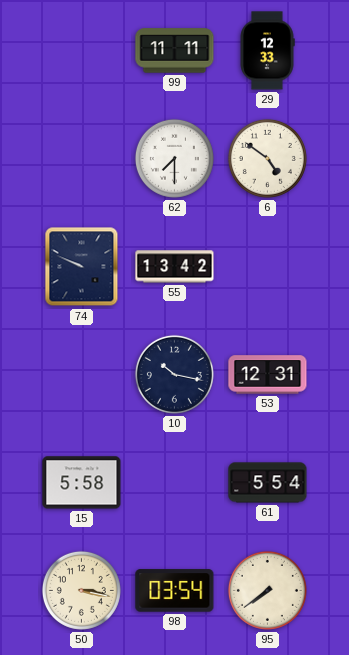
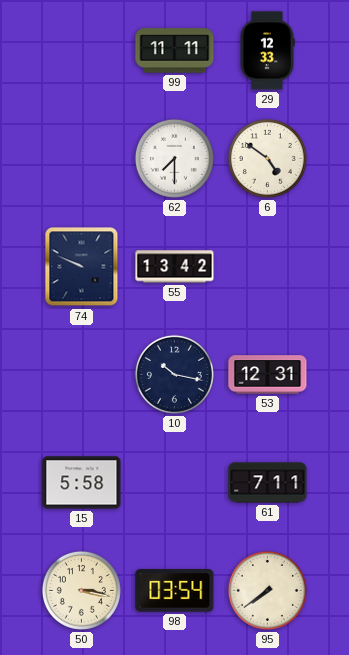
61: 5:54 -> 7:11
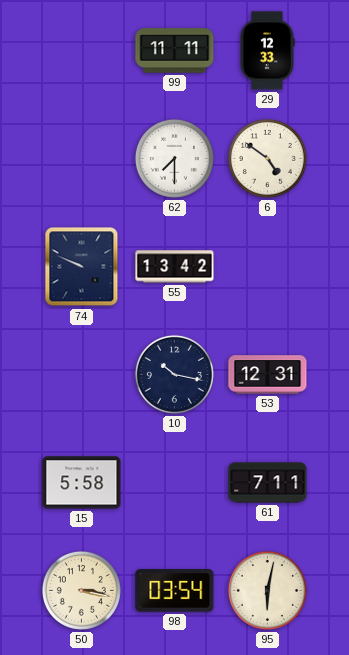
95: 7:39 -> 6:02
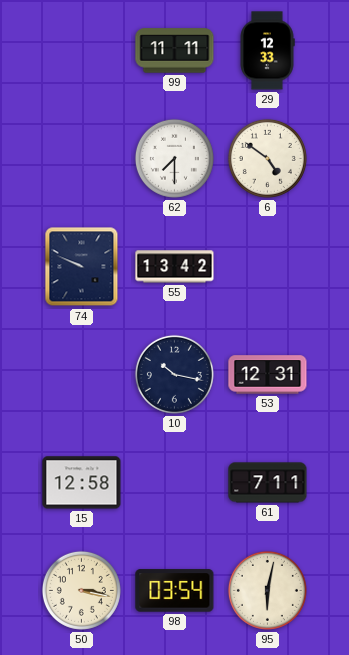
15: 5:58 -> 12:58
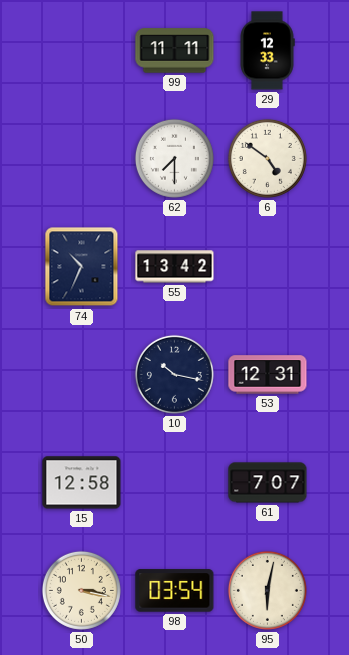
74: 9:49 -> 10:34
61: 7:11 -> 7:07
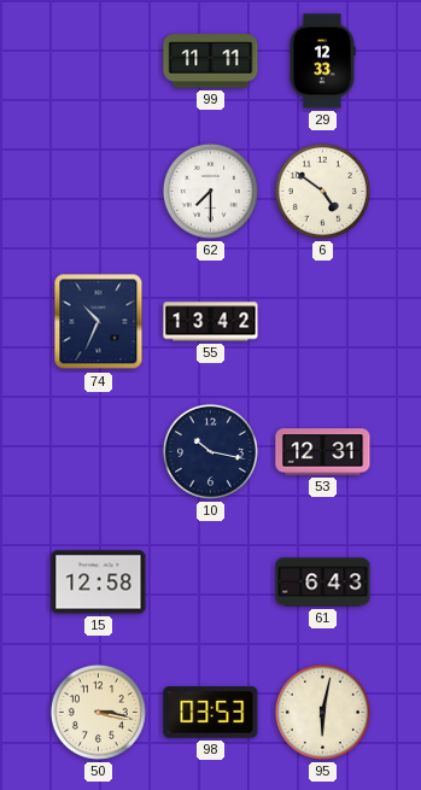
61: 7:07 -> 6:43
98: 03:54 -> 03:53
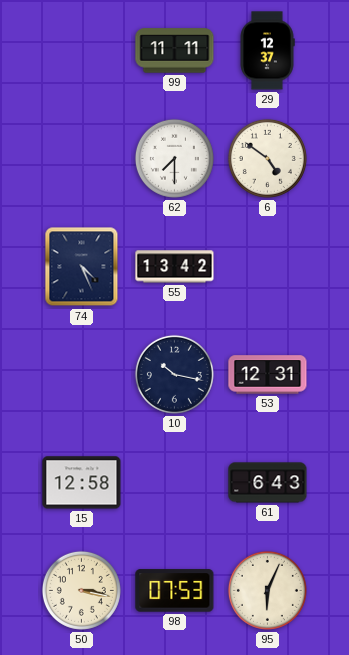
29: 12:33 -> 12:37
74: 10:34 -> 4:26
98: 03:53 -> 07:53
95: 6:02 -> 6:04
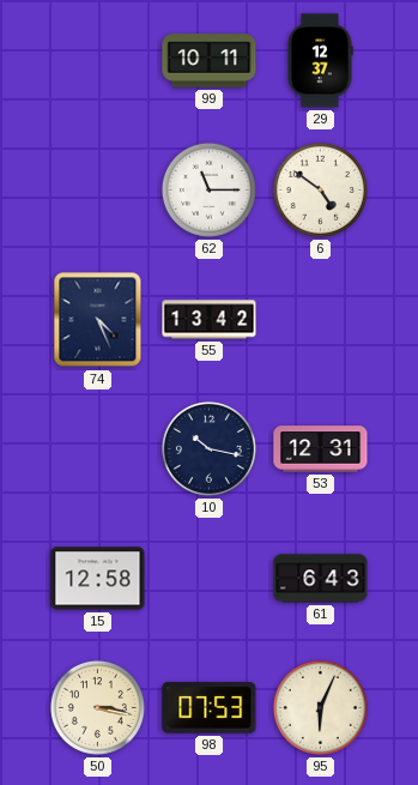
99: 11:11 -> 10:11
62: 7:30 -> 11:15
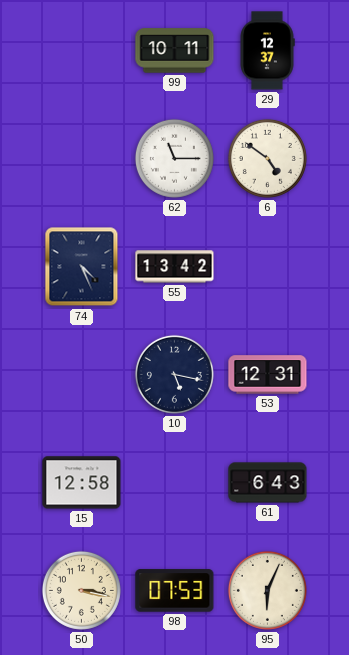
10: 10:17 -> 5:17
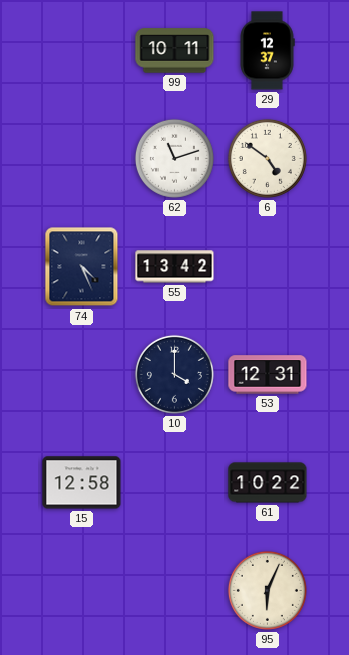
62: 11:15 -> 11:12
10: 5:17 -> 4:00
61: 6:43 -> 10:22
50: 3:17 -> none
98: 07:53 -> none
